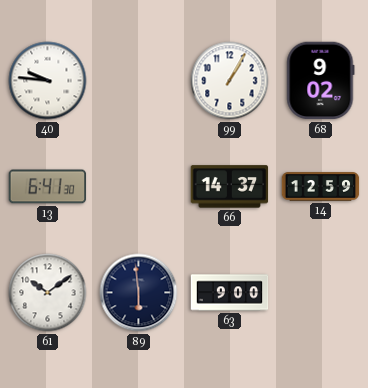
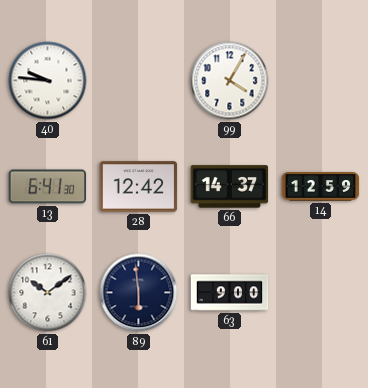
99: 1:05 -> 4:05
68: 9:02 -> none
28: none -> 12:42
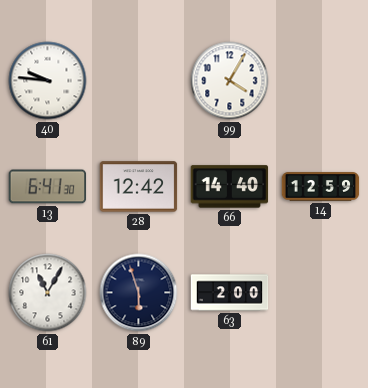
66: 14:37 -> 14:40
61: 10:09 -> 11:05
89: 5:59 -> 5:57
63: 9:00 -> 2:00
